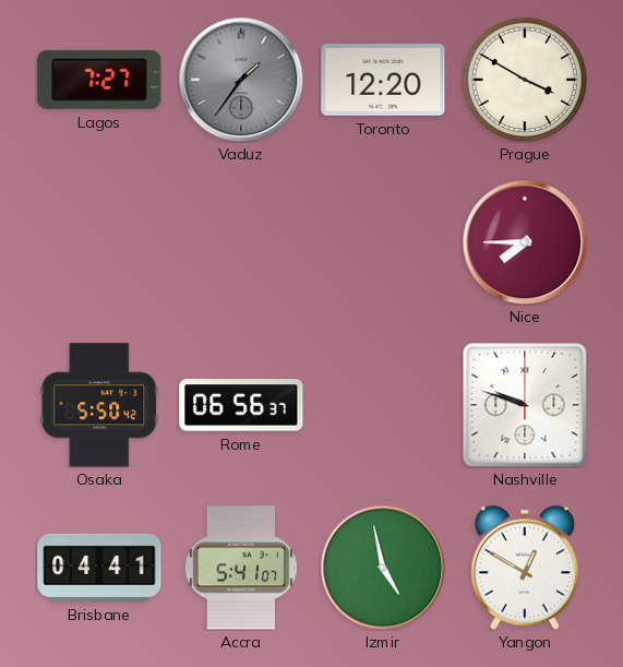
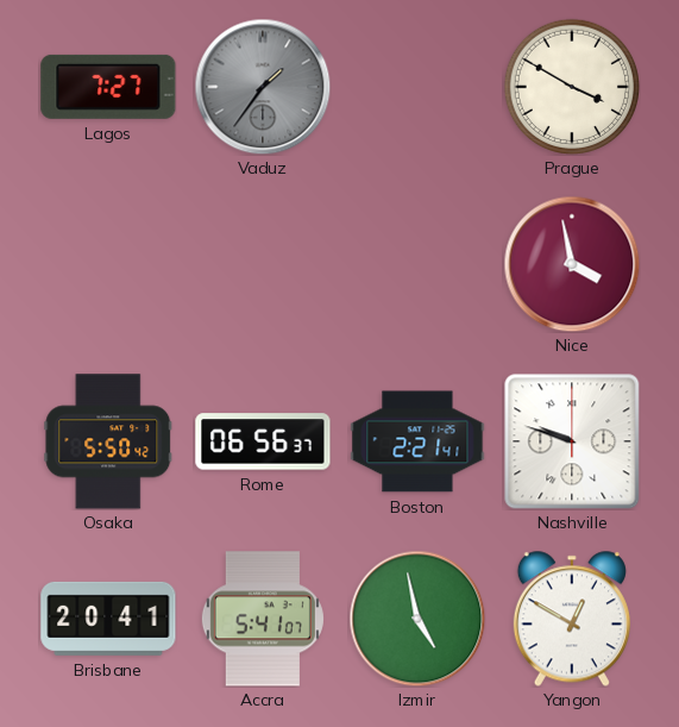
Toronto: 12:20 -> none
Nice: 7:45 -> 3:58
Boston: none -> 2:21
Brisbane: 04:41 -> 20:41
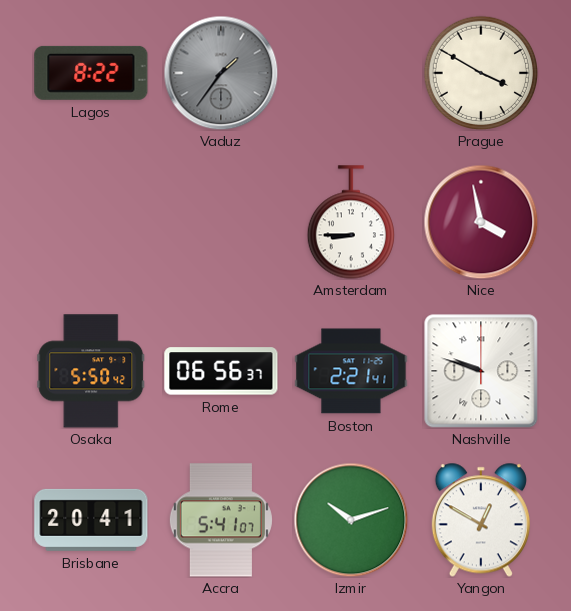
Lagos: 7:27 -> 8:22
Amsterdam: none -> 8:45
Izmir: 4:58 -> 10:12
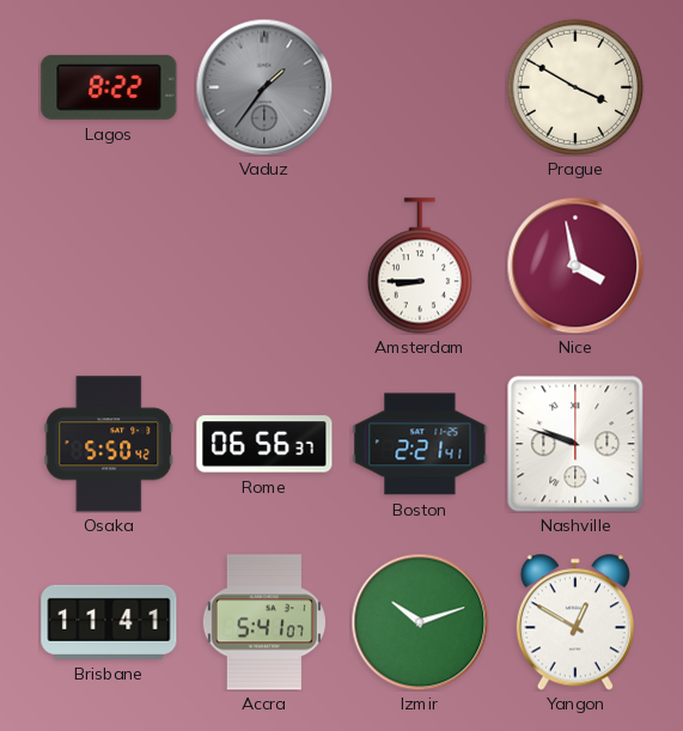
Brisbane: 20:41 -> 11:41
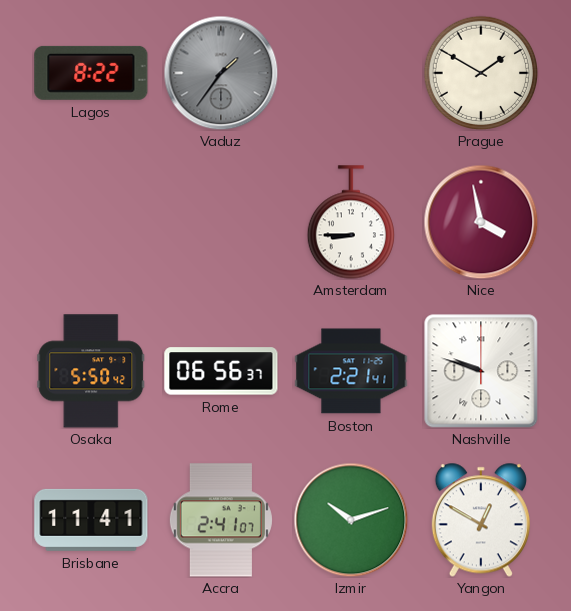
Prague: 3:50 -> 1:50
Accra: 5:41 -> 2:41
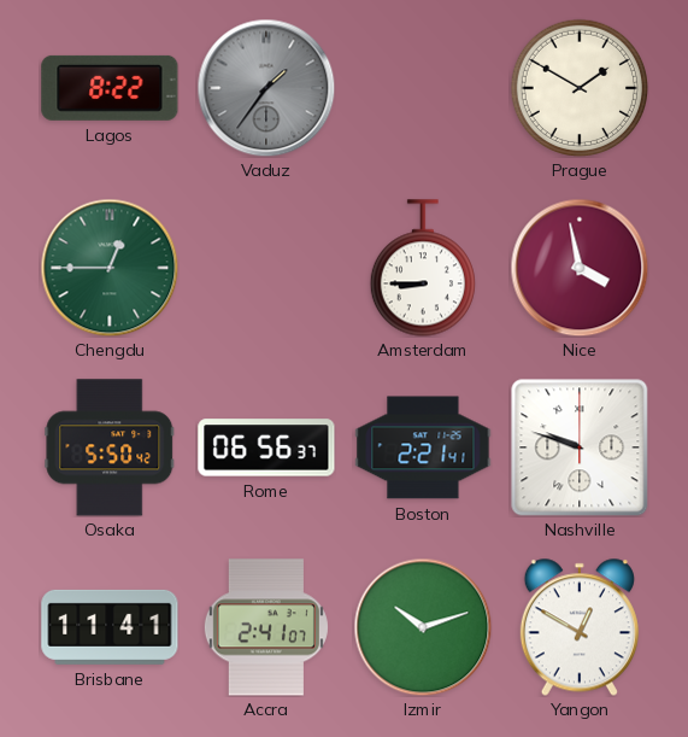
Chengdu: none -> 12:45
